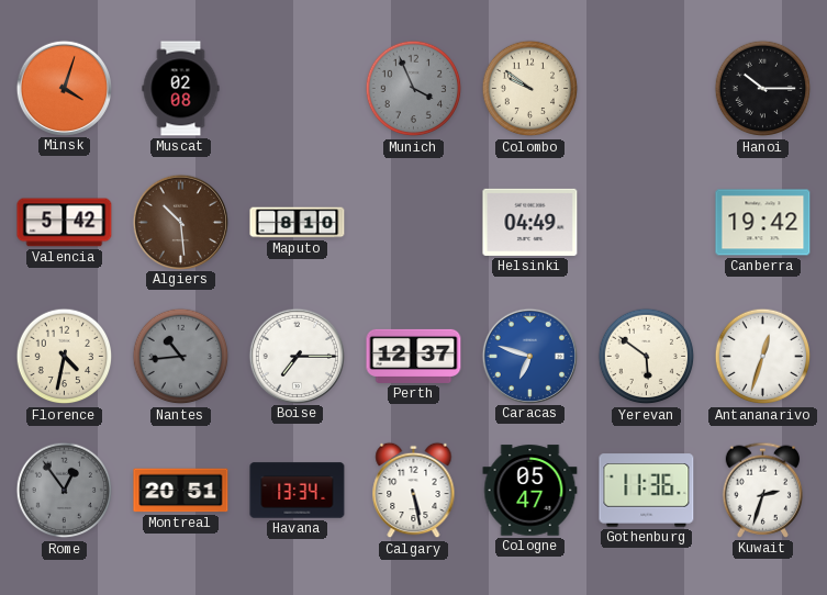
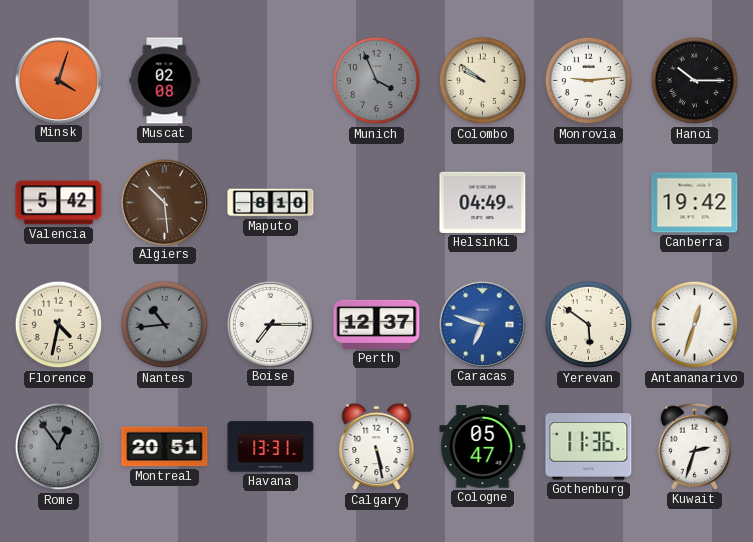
Monrovia: none -> 9:14
Havana: 13:34 -> 13:31
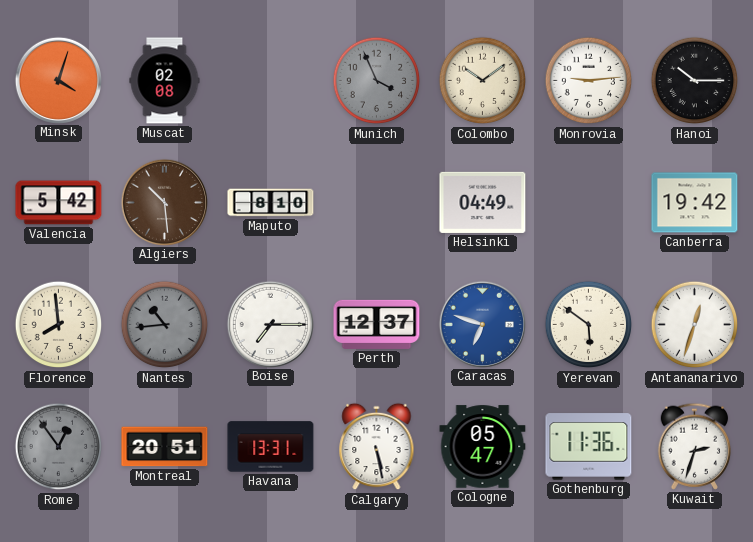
Colombo: 9:51 -> 10:09
Florence: 4:32 -> 7:59
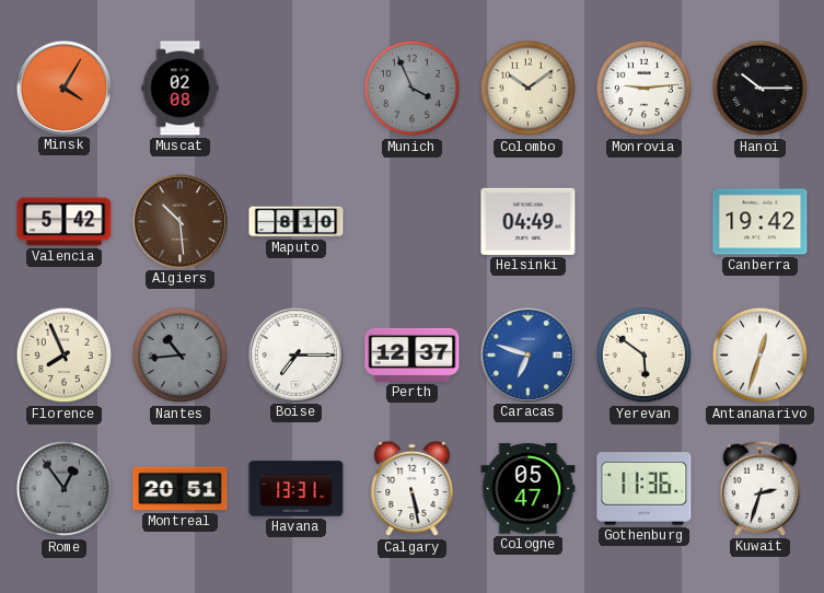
Minsk: 4:03 -> 4:05
Florence: 7:59 -> 7:56
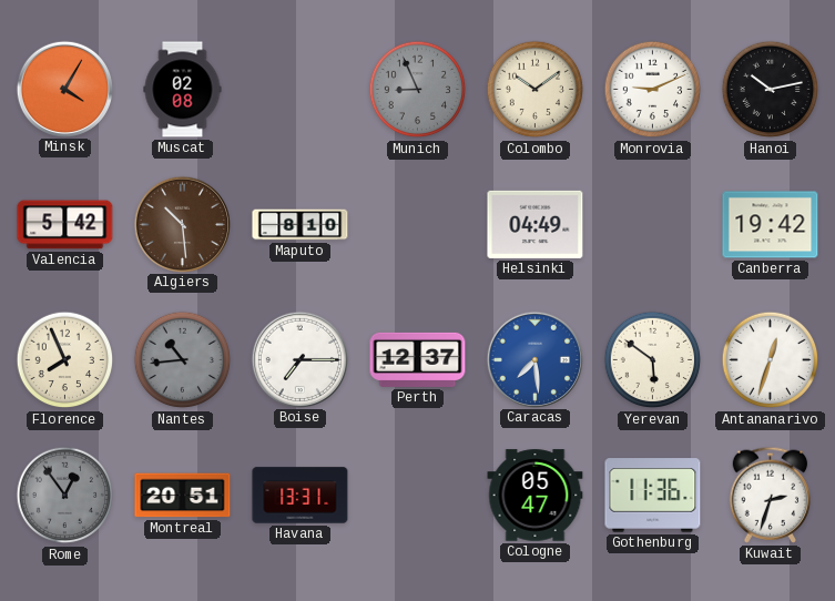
Munich: 3:56 -> 8:56
Monrovia: 9:14 -> 9:11
Hanoi: 10:15 -> 10:13
Caracas: 6:48 -> 7:29
Calgary: 5:28 -> none
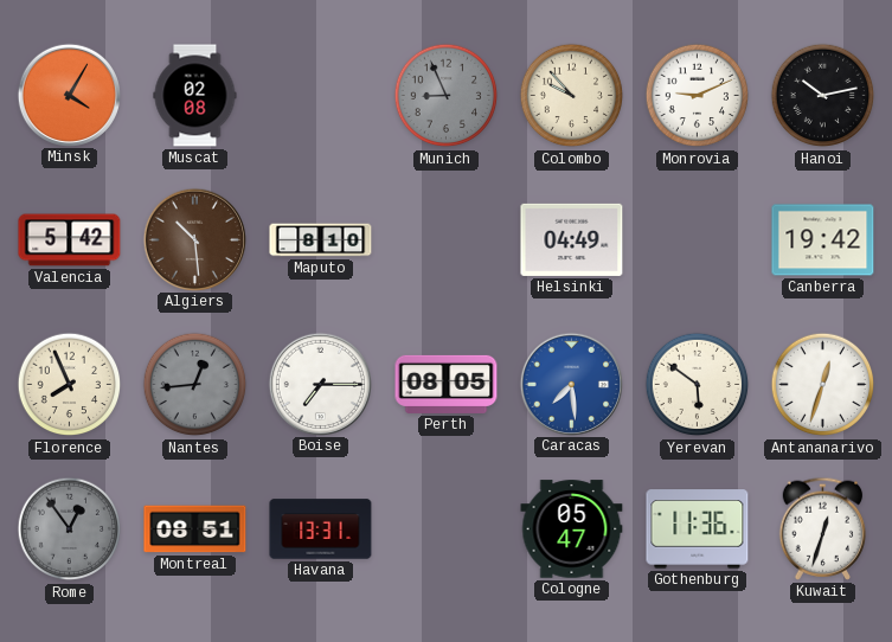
Colombo: 10:09 -> 9:53
Nantes: 10:44 -> 12:44
Perth: 12:37 -> 08:05
Montreal: 20:51 -> 08:51
Kuwait: 2:33 -> 12:33
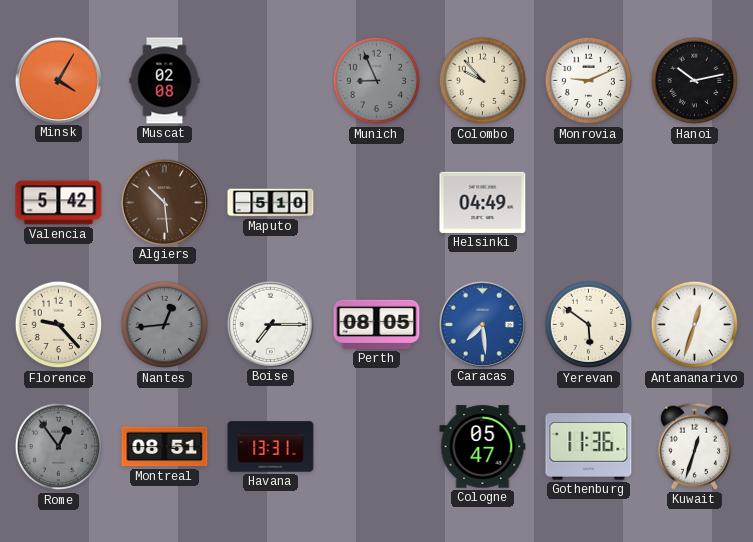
Maputo: 8:10 -> 5:10
Canberra: 19:42 -> none
Florence: 7:56 -> 9:23
